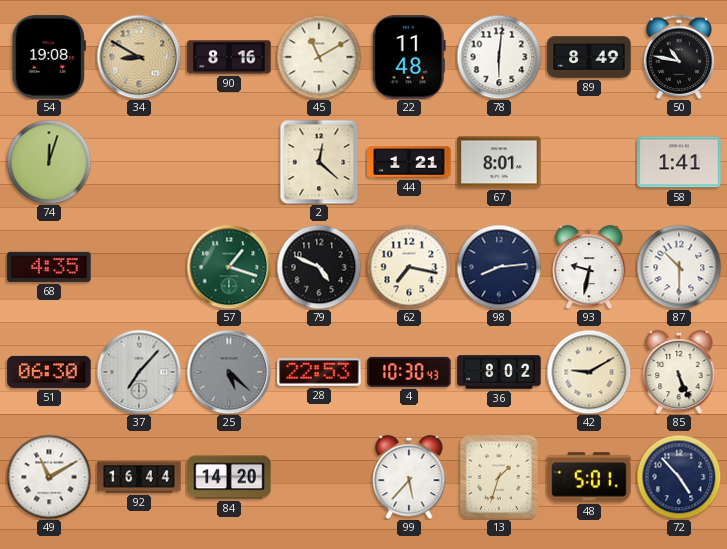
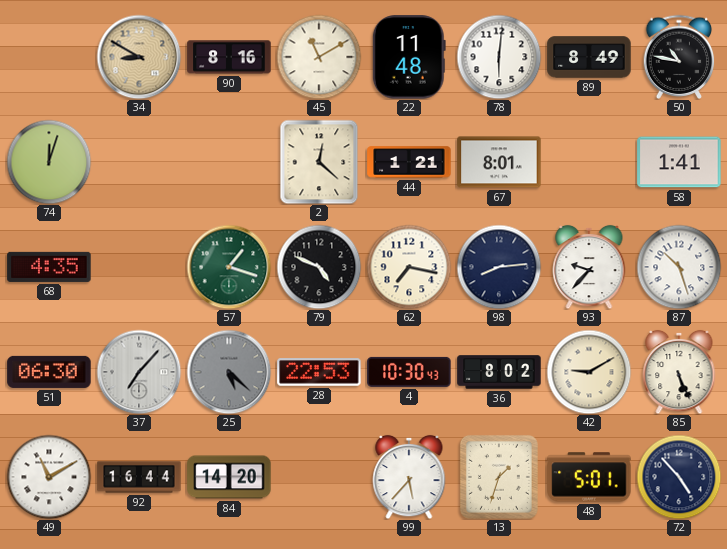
54: 19:08 -> none
93: 9:32 -> 9:37
87: 10:30 -> 10:27
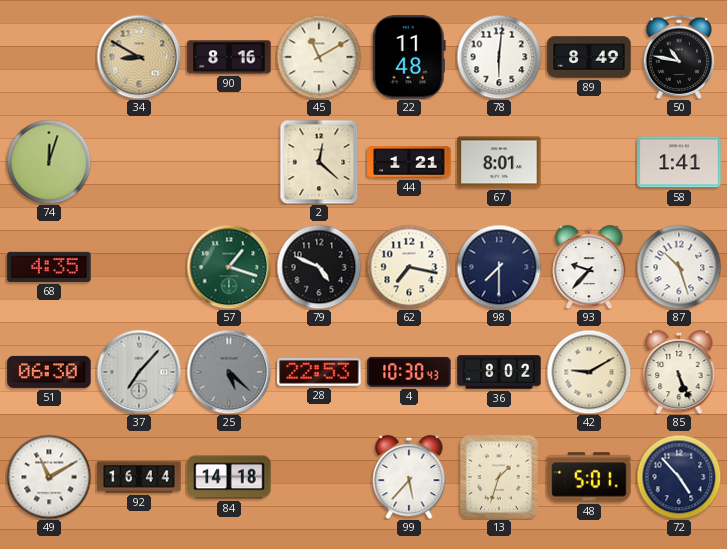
98: 8:14 -> 7:30
84: 14:20 -> 14:18
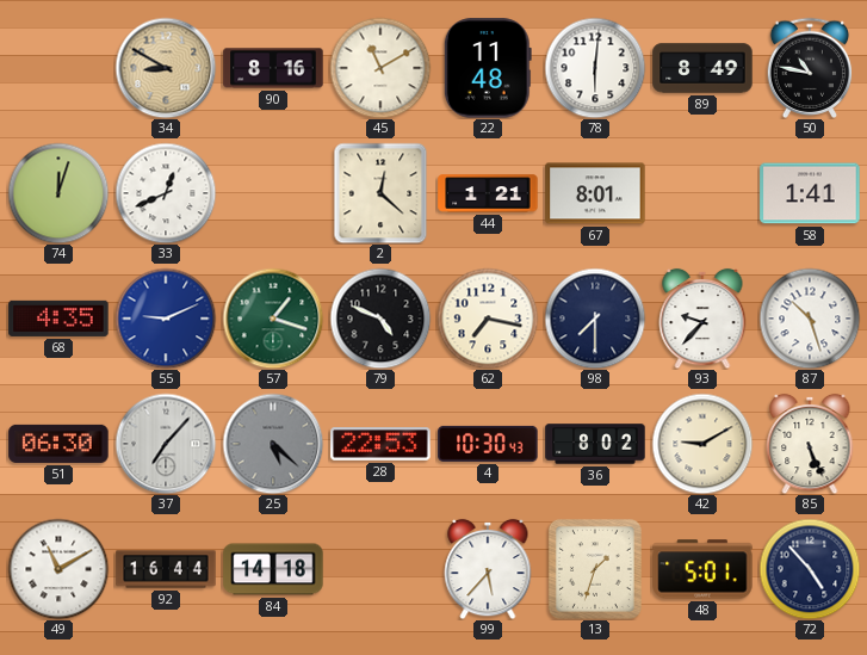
33: none -> 12:41
55: none -> 9:11
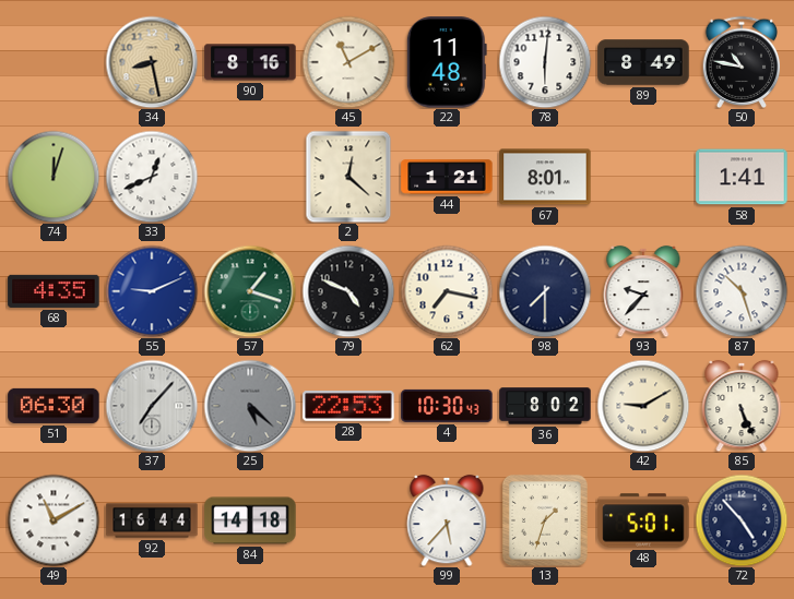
34: 8:50 -> 8:28
